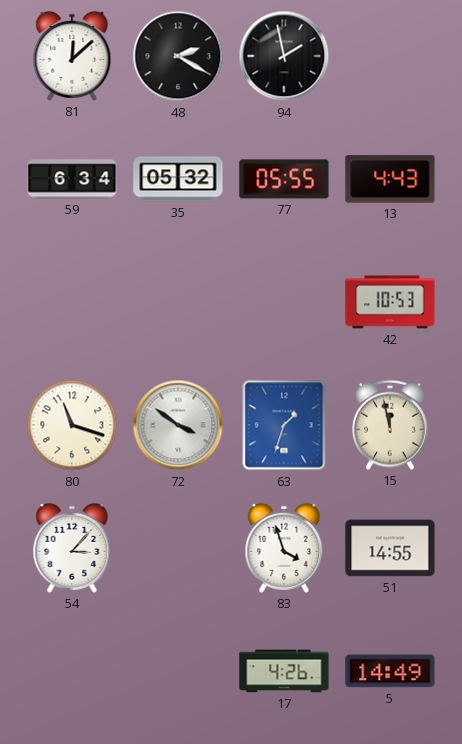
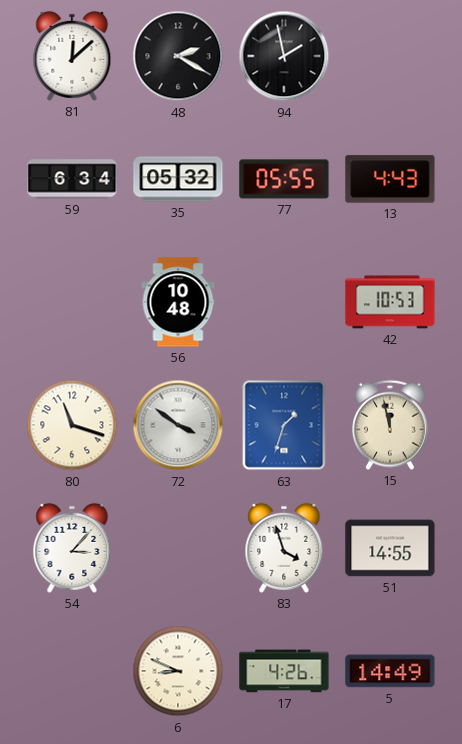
56: none -> 10:48
6: none -> 8:49
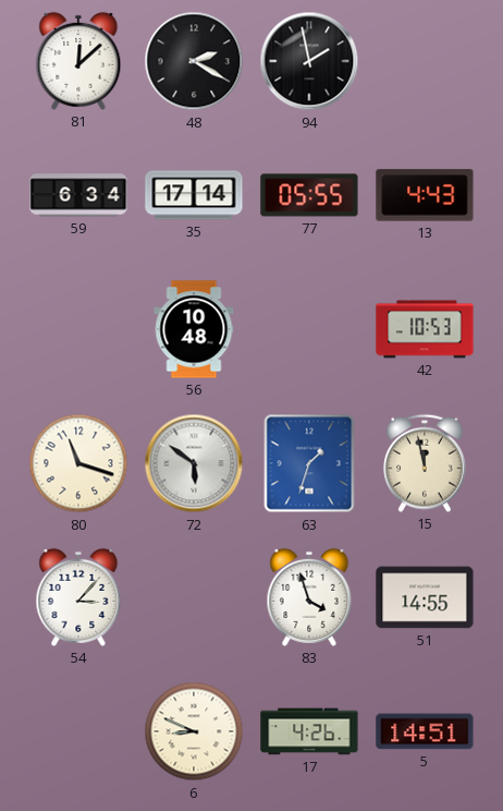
35: 05:32 -> 17:14
72: 3:51 -> 5:51
5: 14:49 -> 14:51
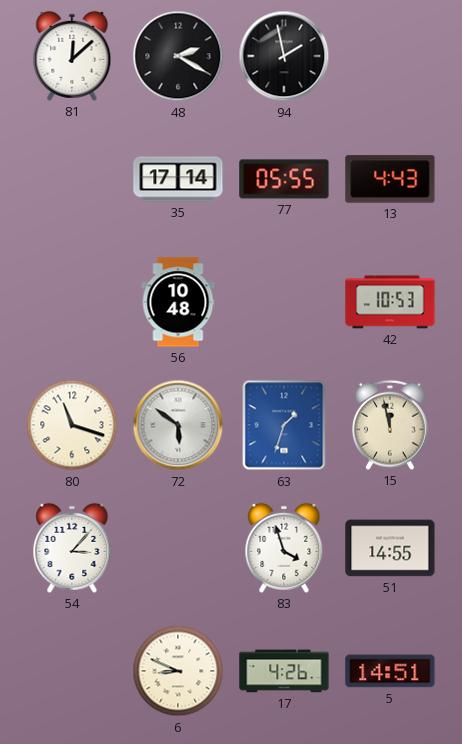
59: 6:34 -> none
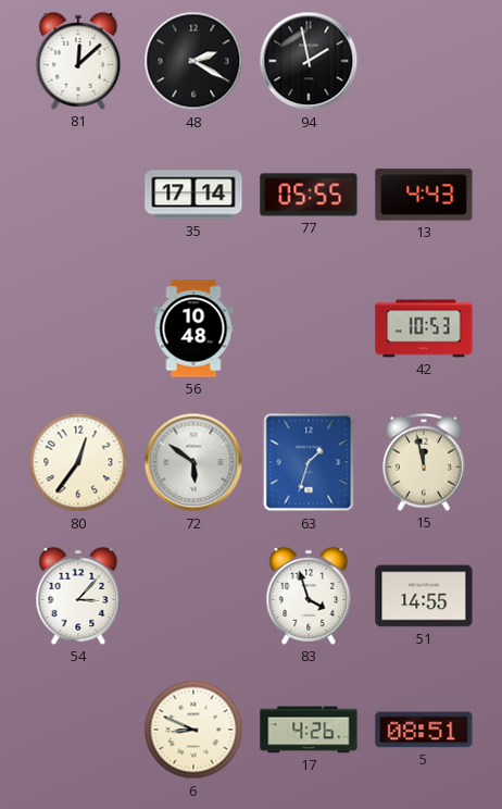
80: 11:18 -> 12:36
5: 14:51 -> 08:51
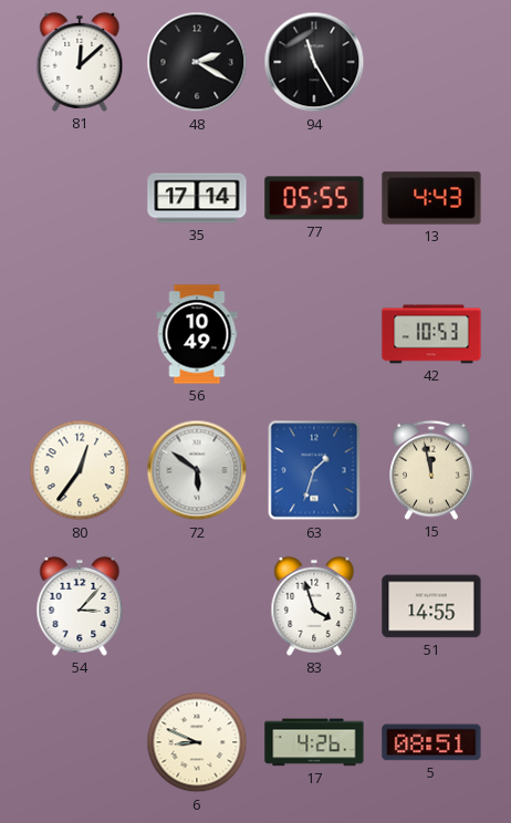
94: 1:58 -> 11:25
56: 10:48 -> 10:49
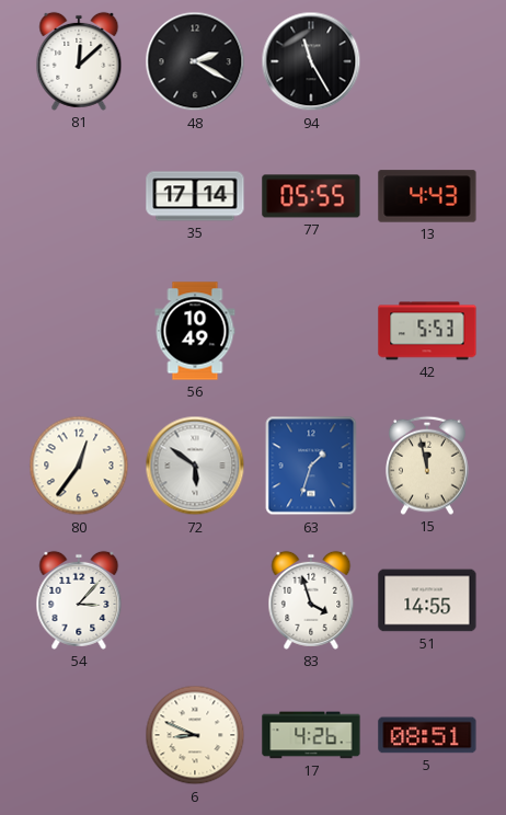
42: 10:53 -> 5:53
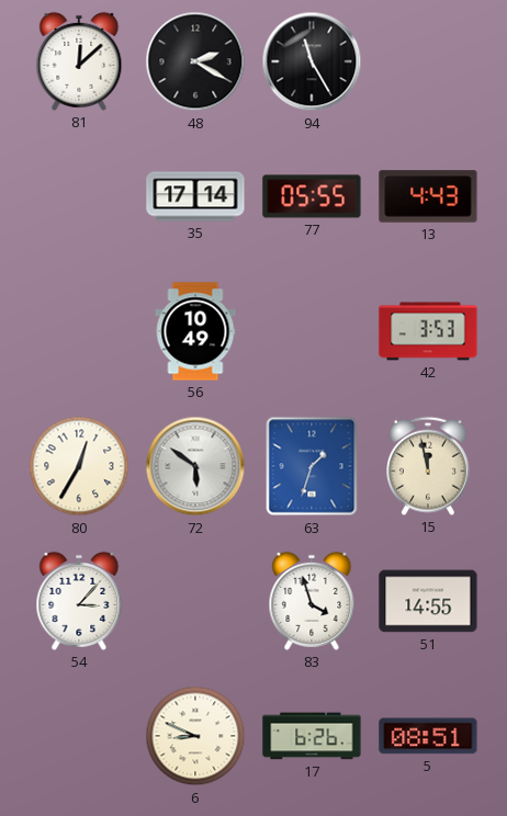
42: 5:53 -> 3:53
80: 12:36 -> 12:35
17: 4:26 -> 6:26
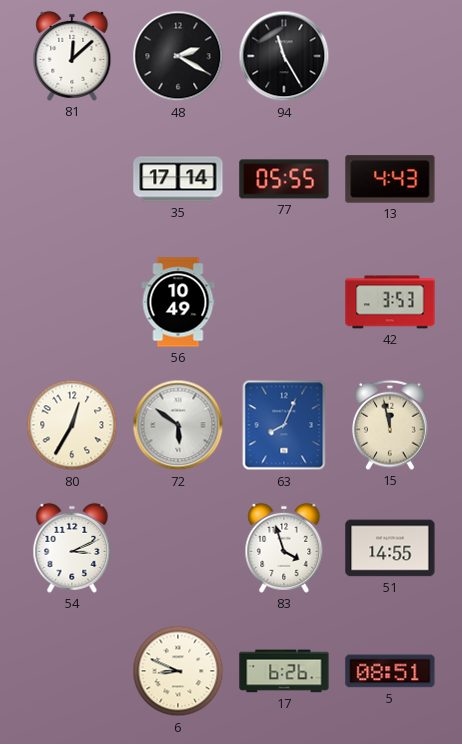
63: 1:33 -> 8:04
54: 3:07 -> 3:11
